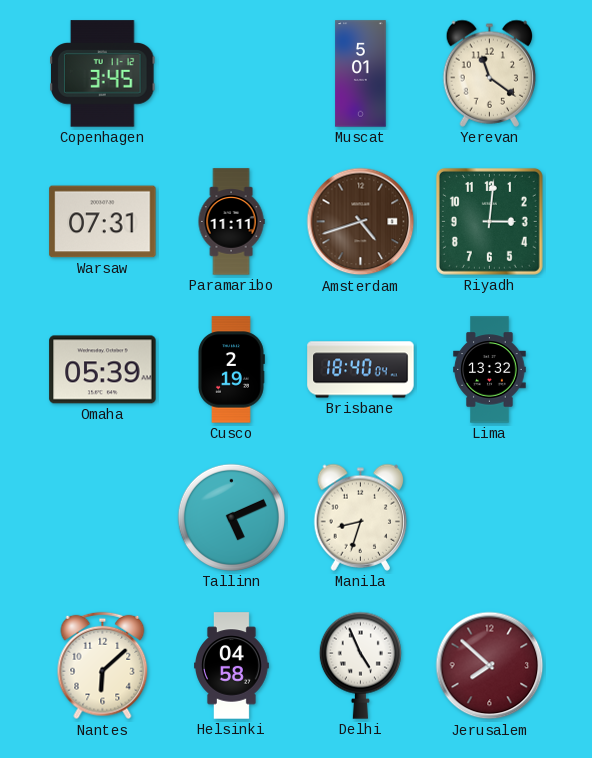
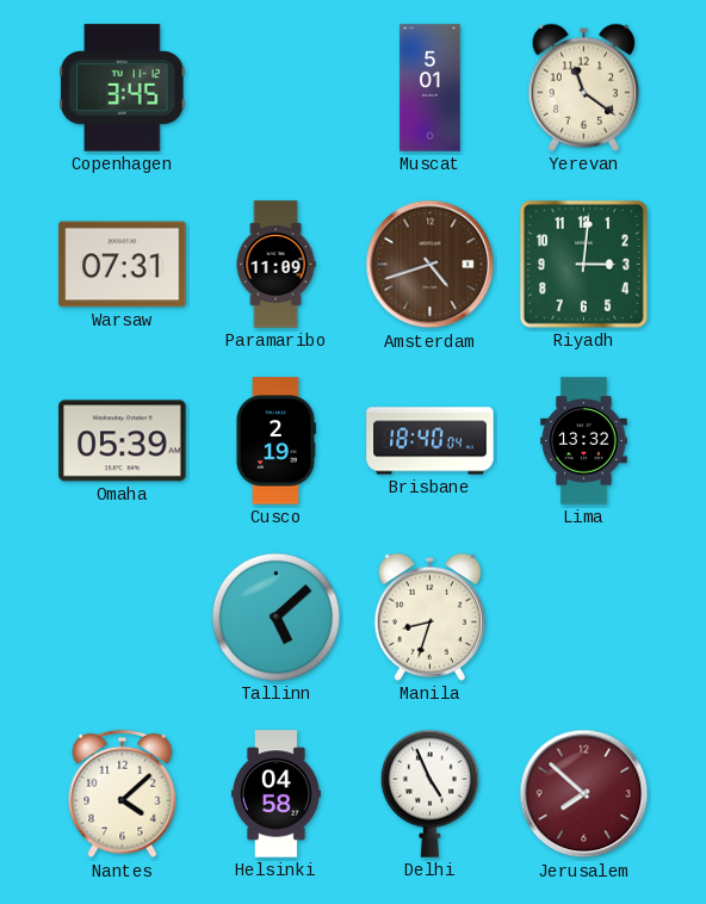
Paramaribo: 11:11 -> 11:09
Tallinn: 5:11 -> 5:08
Nantes: 6:08 -> 4:08
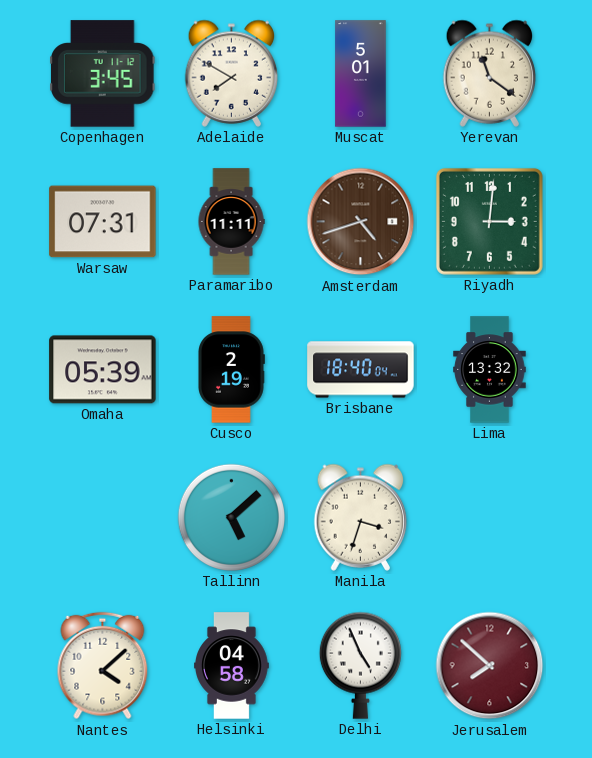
Adelaide: none -> 7:50
Paramaribo: 11:09 -> 11:11
Manila: 8:33 -> 3:33
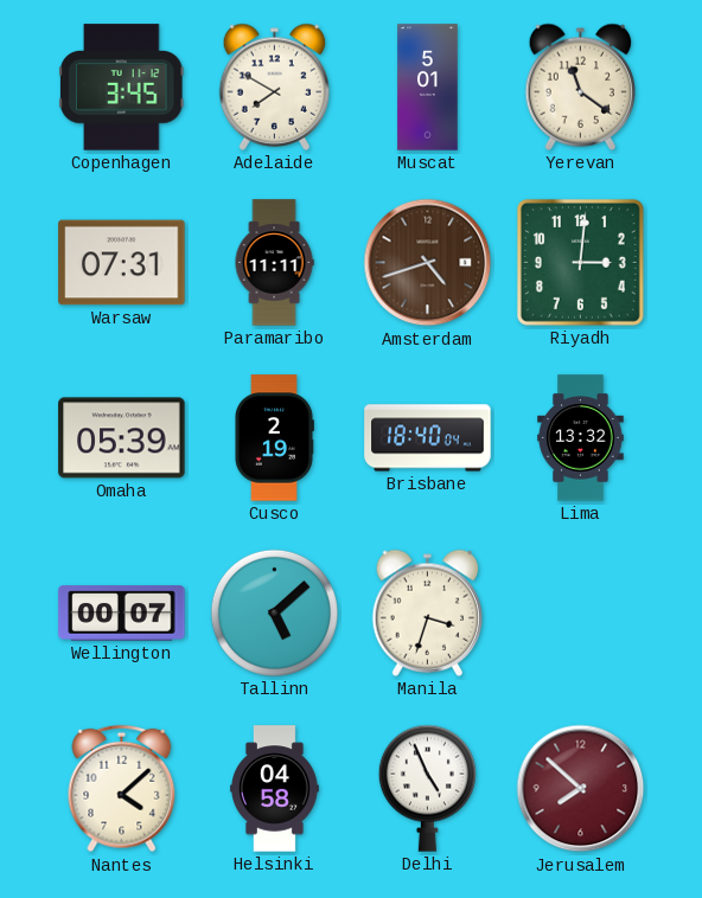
Wellington: none -> 00:07
